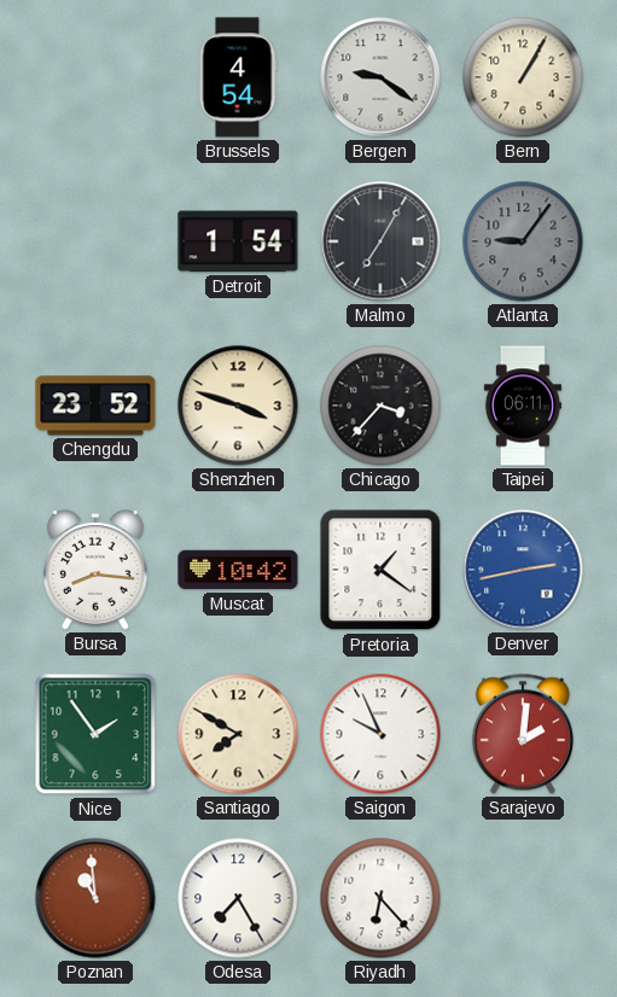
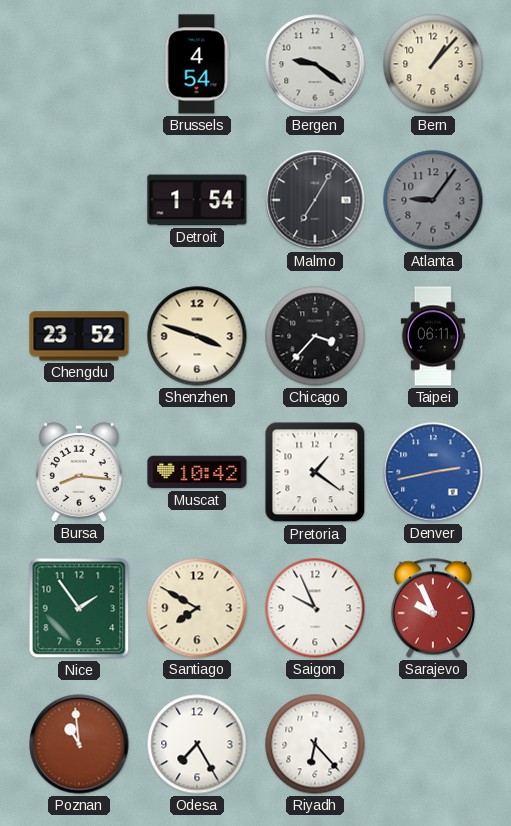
Bern: 1:05 -> 1:07
Sarajevo: 2:01 -> 9:56
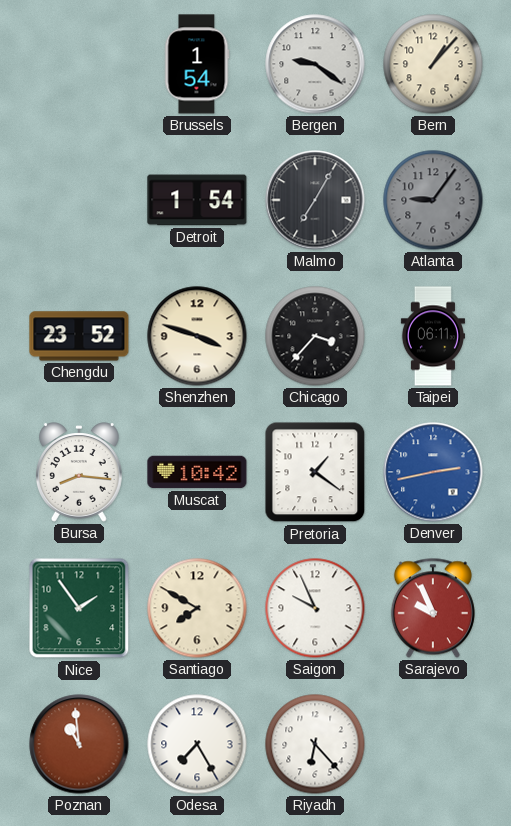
Brussels: 4:54 -> 1:54
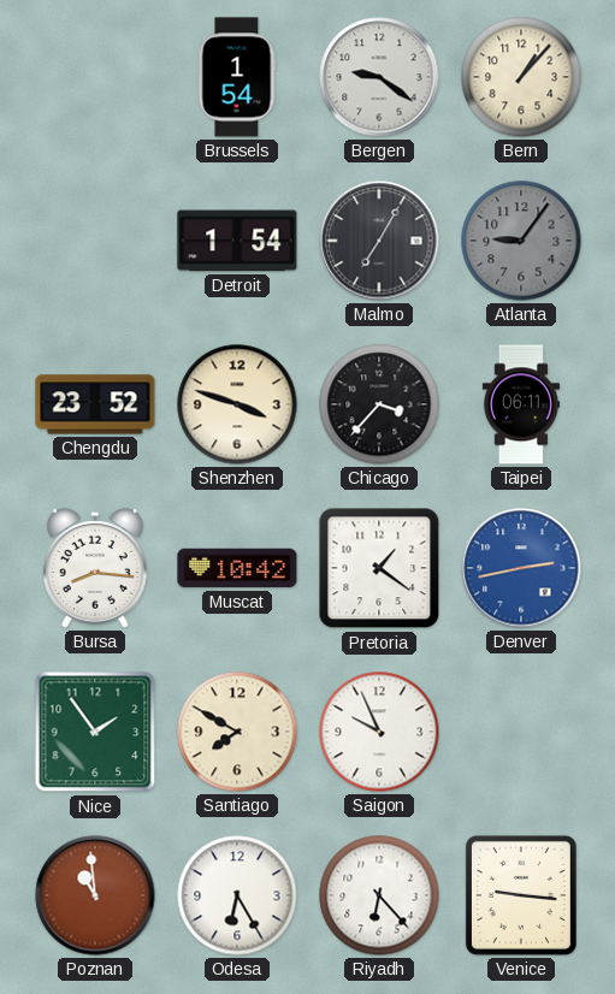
Sarajevo: 9:56 -> none
Odesa: 7:25 -> 6:25
Venice: none -> 9:16
